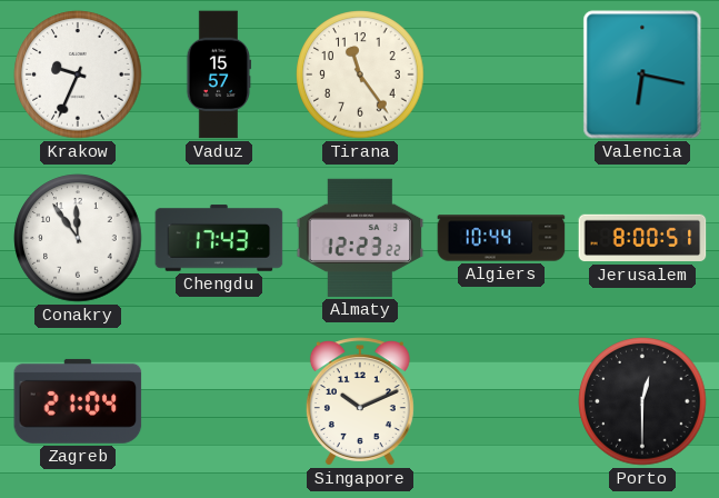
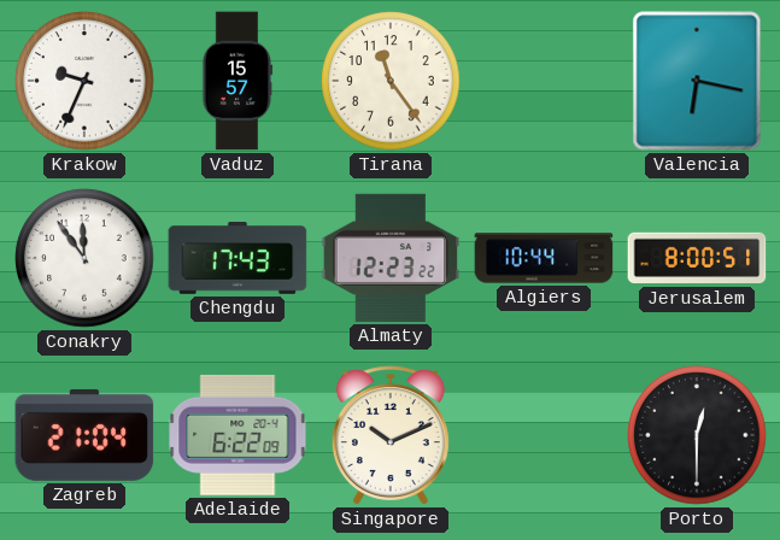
Adelaide: none -> 6:22
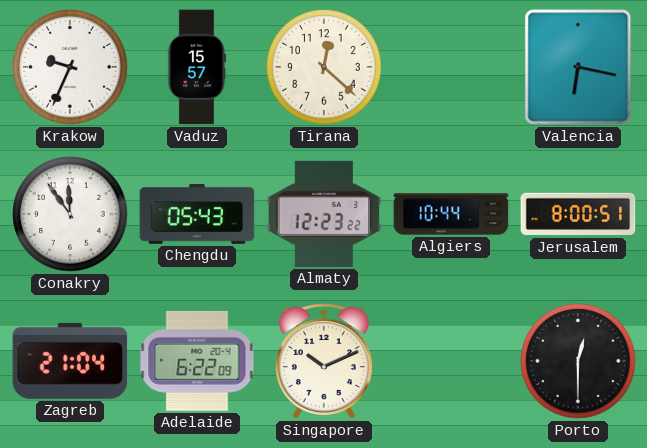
Tirana: 11:24 -> 12:22
Chengdu: 17:43 -> 05:43
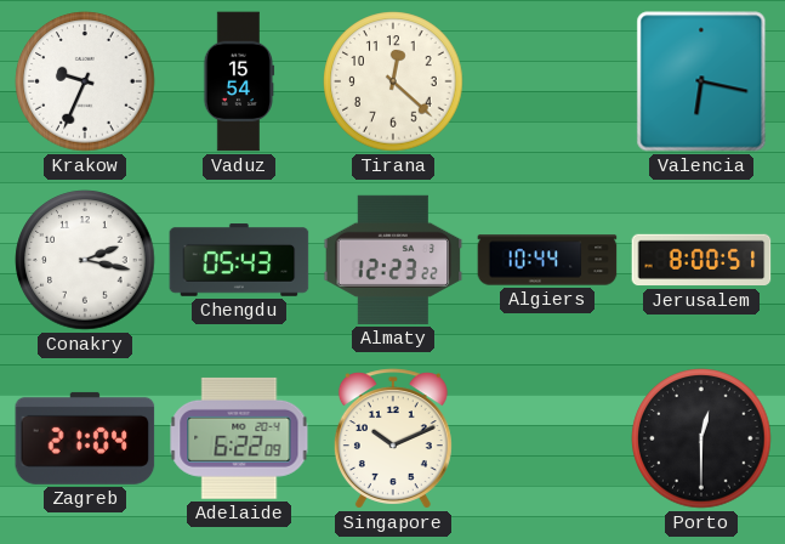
Vaduz: 15:57 -> 15:54
Conakry: 11:54 -> 2:17
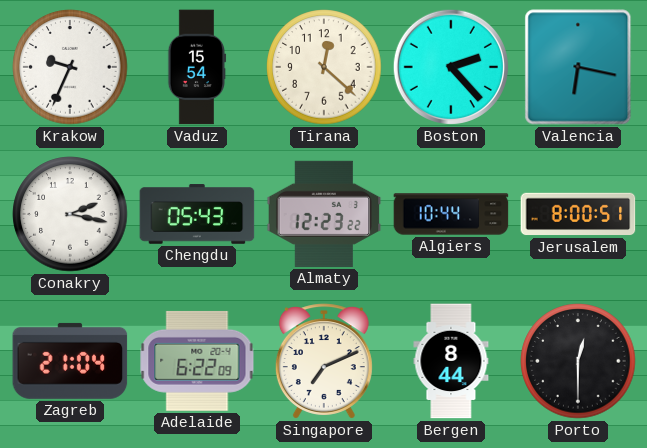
Boston: none -> 2:23
Singapore: 10:11 -> 7:11
Bergen: none -> 8:44
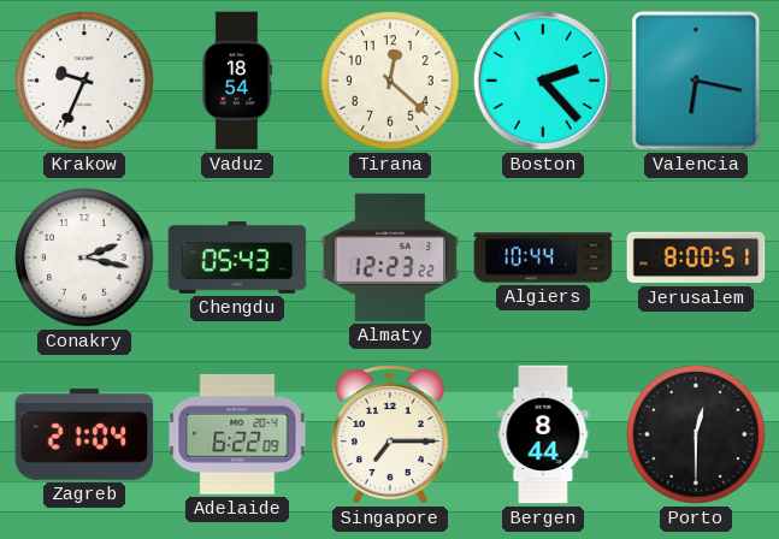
Vaduz: 15:54 -> 18:54
Singapore: 7:11 -> 7:15
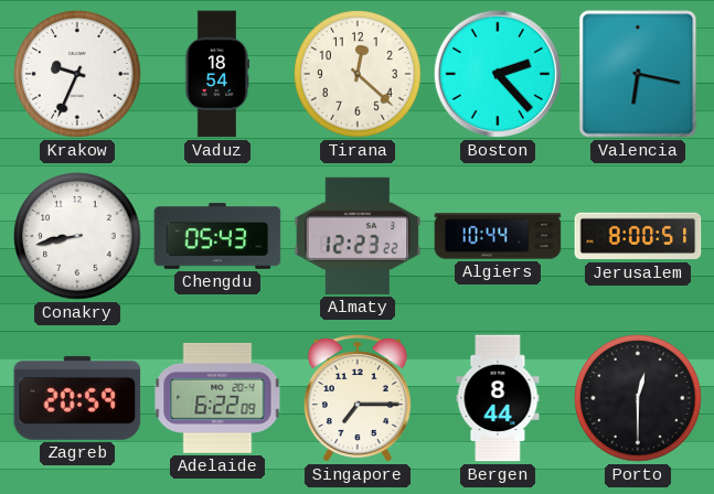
Conakry: 2:17 -> 8:43
Zagreb: 21:04 -> 20:59
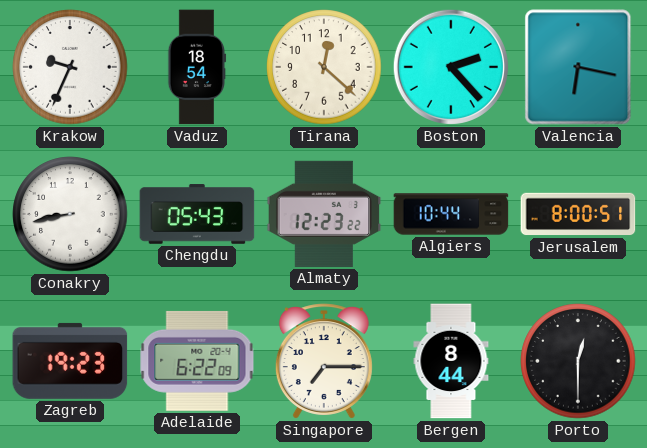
Zagreb: 20:59 -> 19:23
